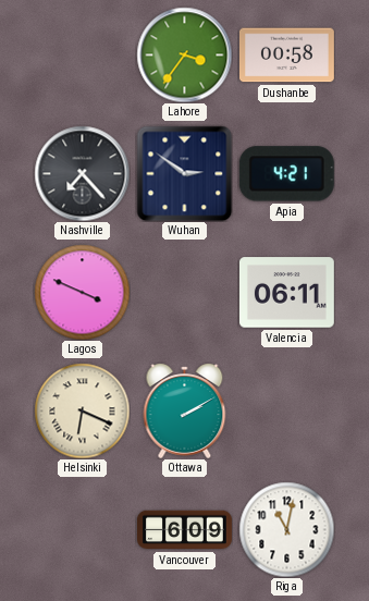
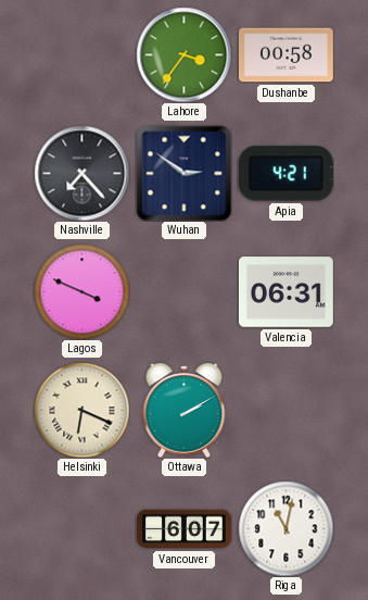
Valencia: 06:11 -> 06:31
Vancouver: 6:09 -> 6:07
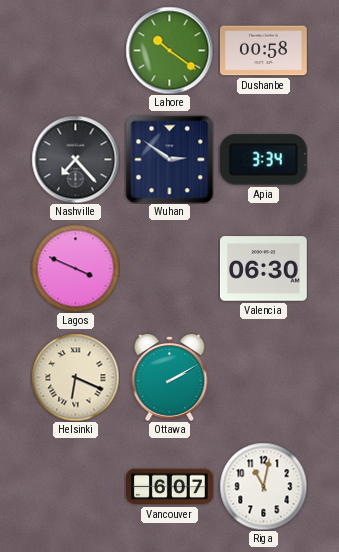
Lahore: 3:36 -> 10:21
Apia: 4:21 -> 3:34
Valencia: 06:31 -> 06:30
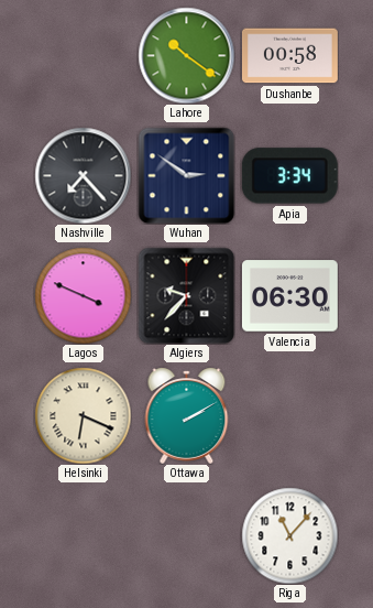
Algiers: none -> 9:37
Vancouver: 6:07 -> none
Riga: 11:02 -> 11:07
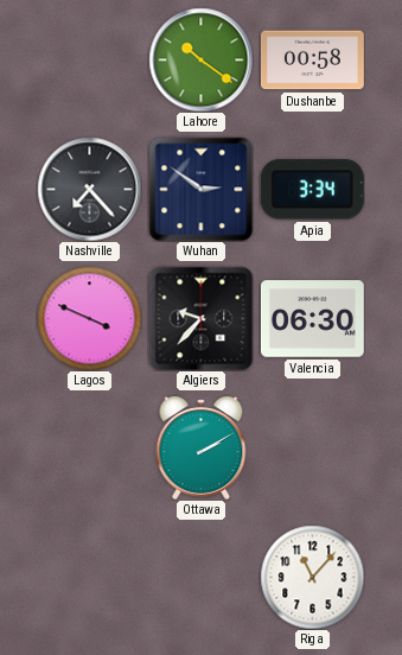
Helsinki: 6:19 -> none
